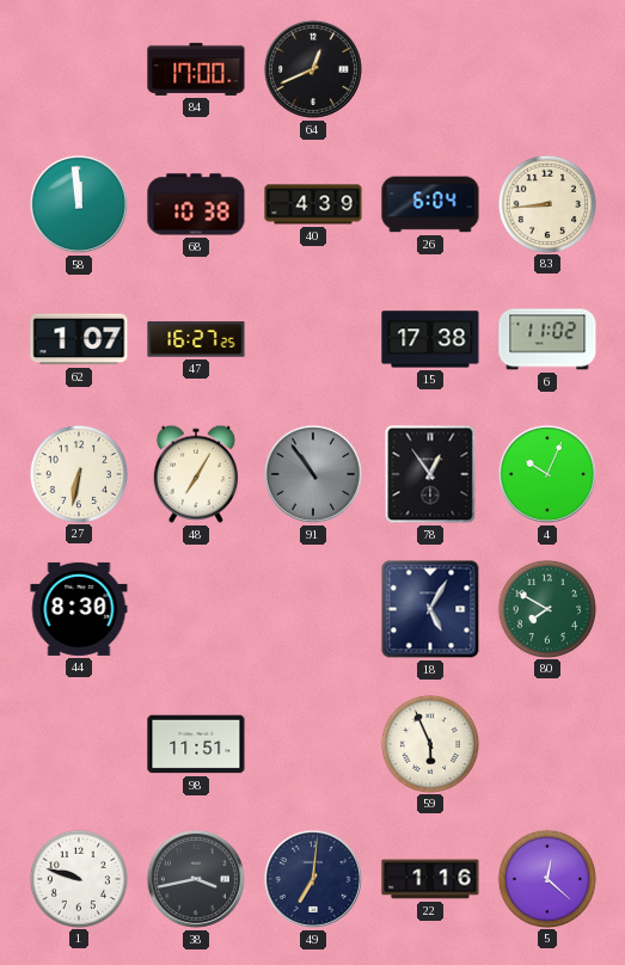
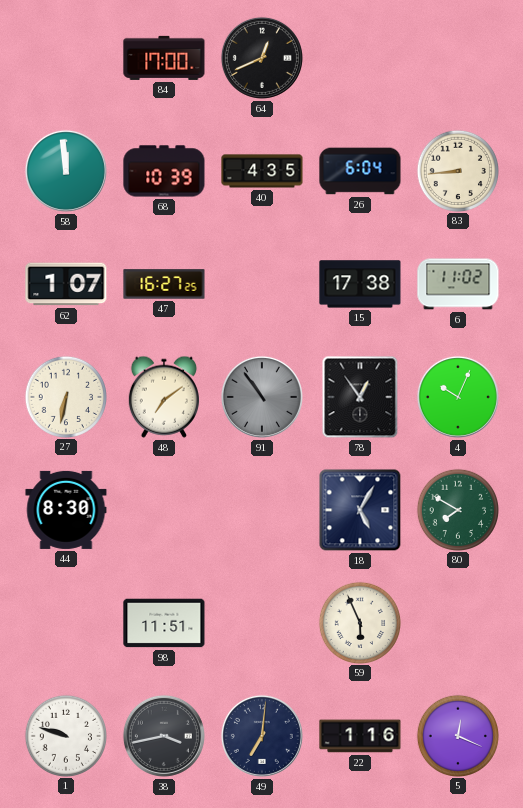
68: 10:38 -> 10:39
40: 4:39 -> 4:35
48: 7:05 -> 7:09
5: 12:22 -> 12:19
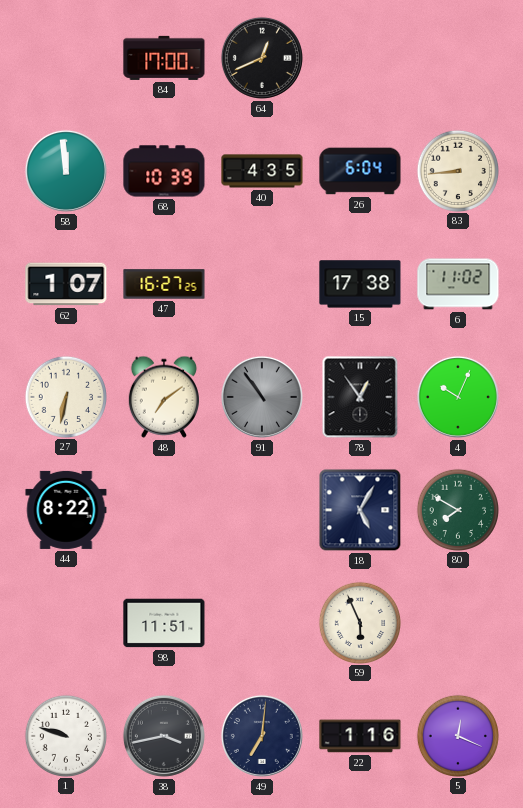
44: 8:30 -> 8:22
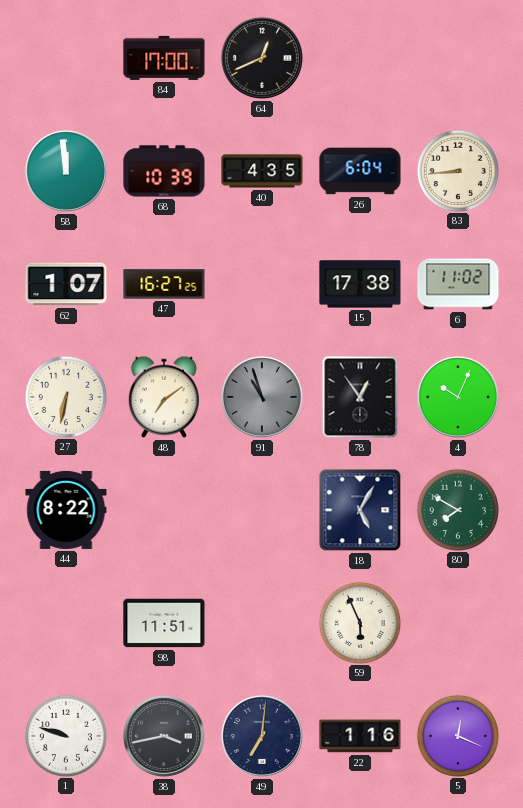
91: 10:54 -> 10:57
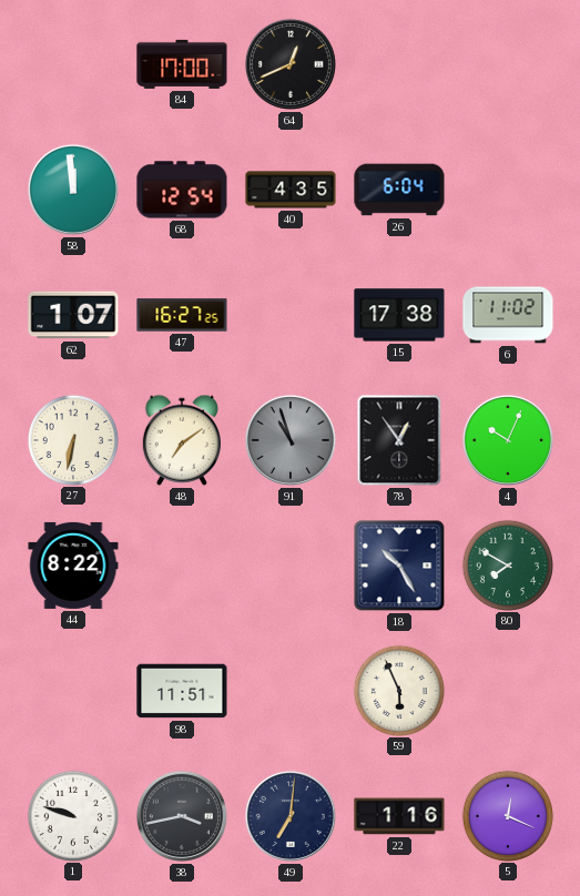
68: 10:39 -> 12:54
83: 8:44 -> none
18: 5:05 -> 10:25
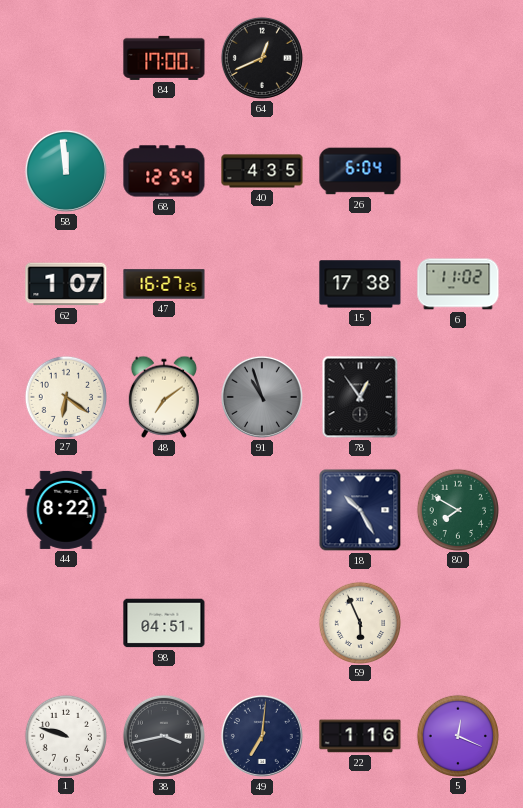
27: 6:32 -> 6:21
4: 10:04 -> none
98: 11:51 -> 04:51
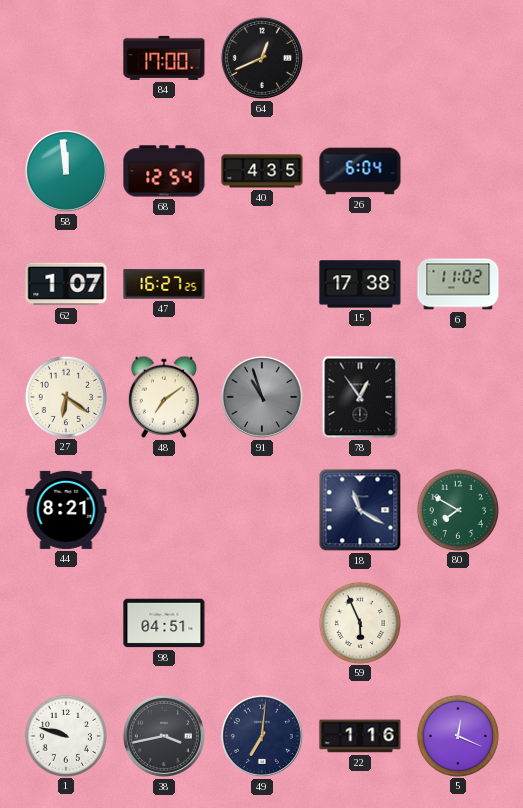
44: 8:22 -> 8:21
18: 10:25 -> 11:20
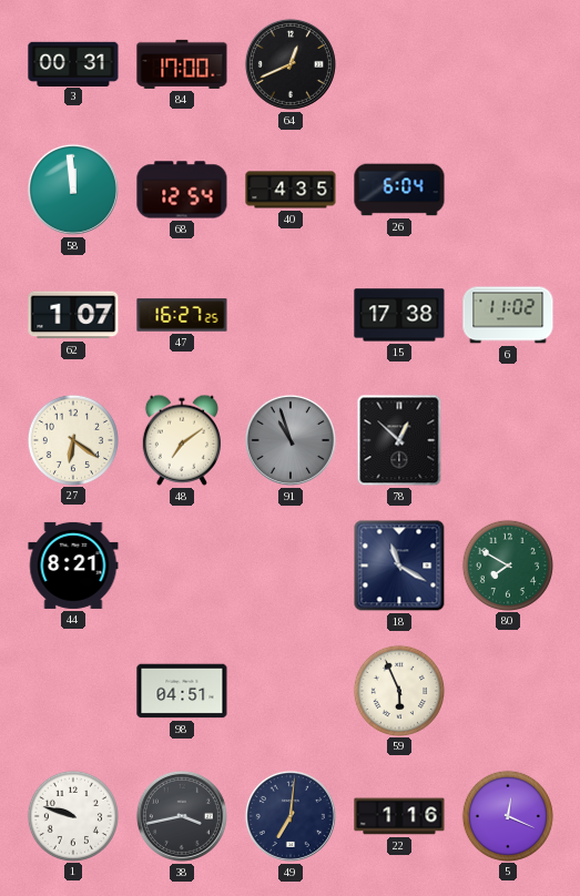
3: none -> 00:31
78: 12:54 -> 12:52
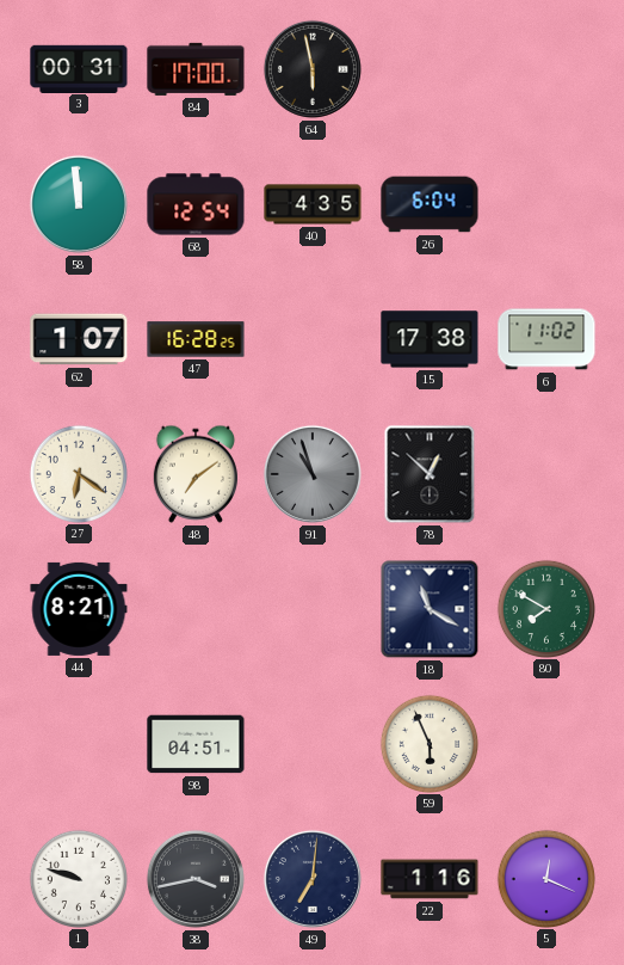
64: 12:41 -> 5:58
47: 16:27 -> 16:28
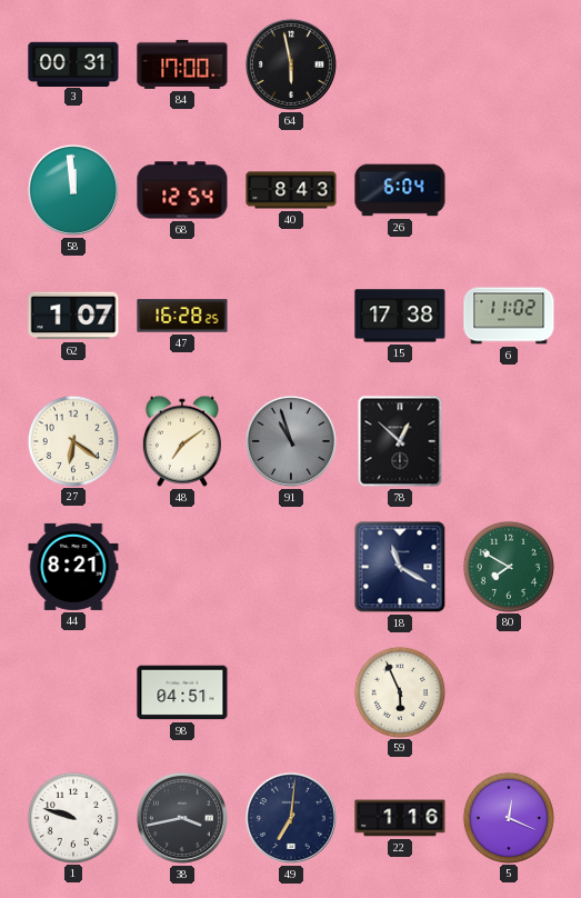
40: 4:35 -> 8:43
